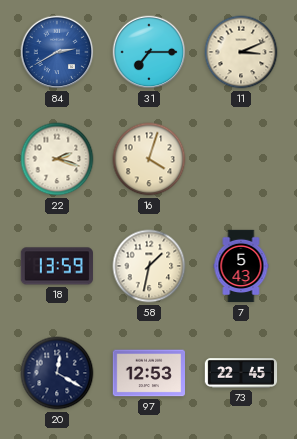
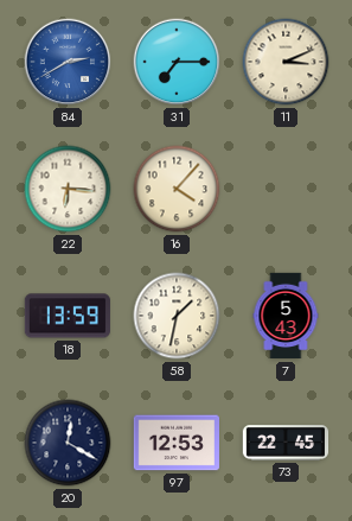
22: 2:18 -> 6:16
16: 4:03 -> 4:07
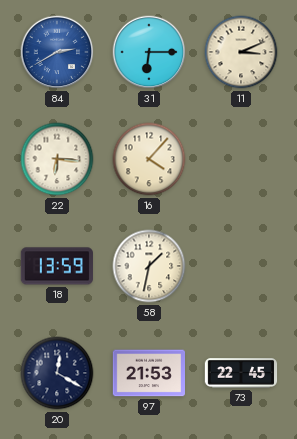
31: 7:15 -> 6:15
7: 5:43 -> none
97: 12:53 -> 21:53
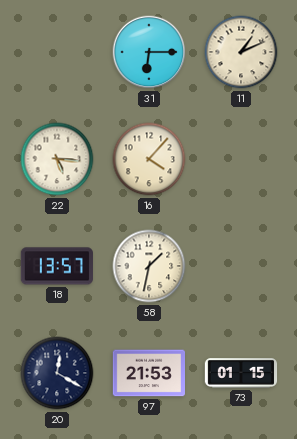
84: 2:40 -> none
11: 3:11 -> 1:11
22: 6:16 -> 5:16
18: 13:59 -> 13:57
73: 22:45 -> 01:15
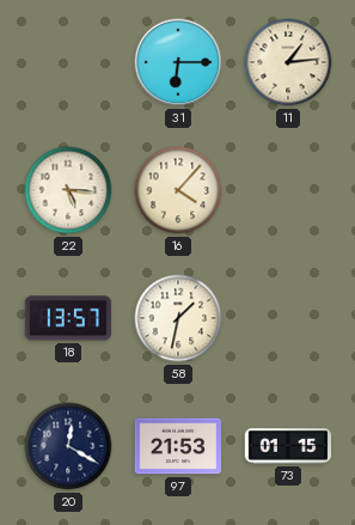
11: 1:11 -> 1:14
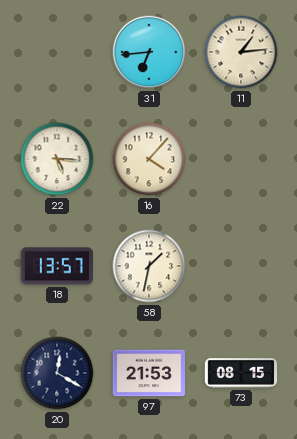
31: 6:15 -> 6:44
73: 01:15 -> 08:15
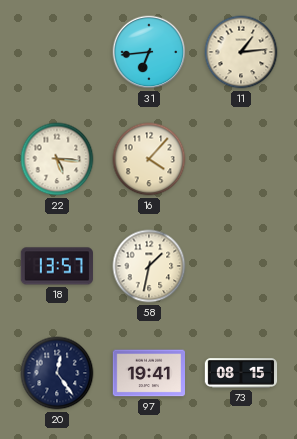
20: 12:20 -> 12:24
97: 21:53 -> 19:41
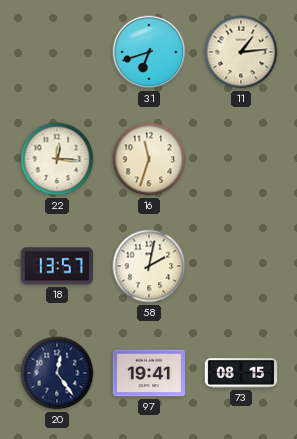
31: 6:44 -> 6:42
22: 5:16 -> 12:16
16: 4:07 -> 11:33
58: 1:32 -> 2:02
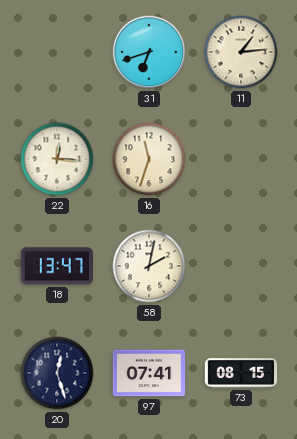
18: 13:57 -> 13:47
20: 12:24 -> 12:27
97: 19:41 -> 07:41
